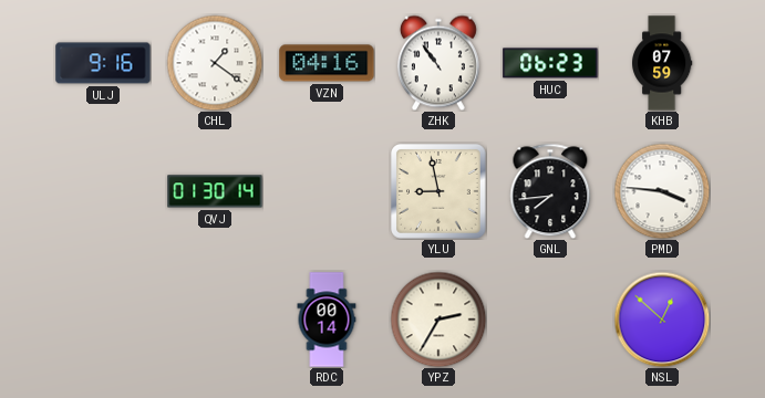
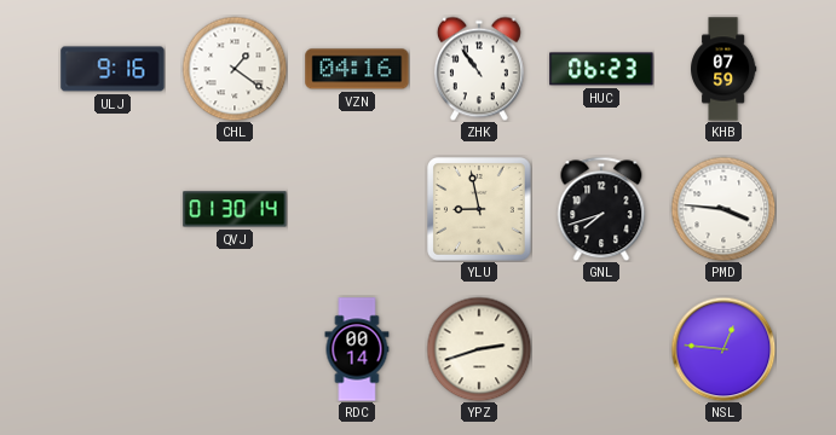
GNL: 7:44 -> 7:42
YPZ: 2:35 -> 2:42
NSL: 12:52 -> 12:46
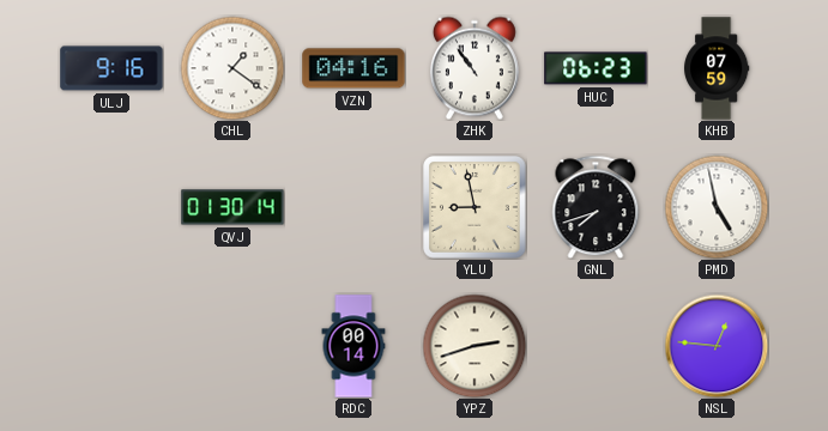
PMD: 3:46 -> 4:58
